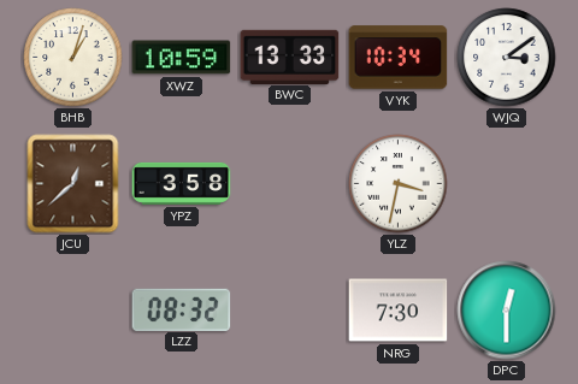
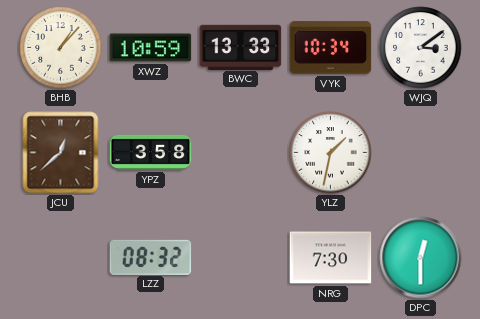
BHB: 1:03 -> 1:07
YLZ: 3:32 -> 1:32
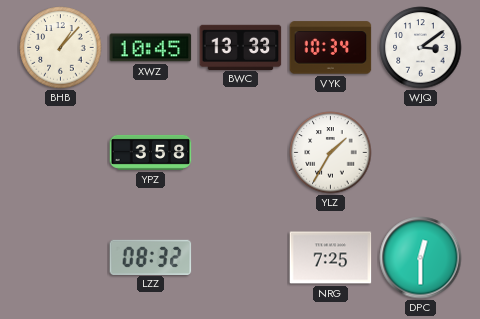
XWZ: 10:59 -> 10:45
JCU: 12:38 -> none
YLZ: 1:32 -> 1:35
NRG: 7:30 -> 7:25
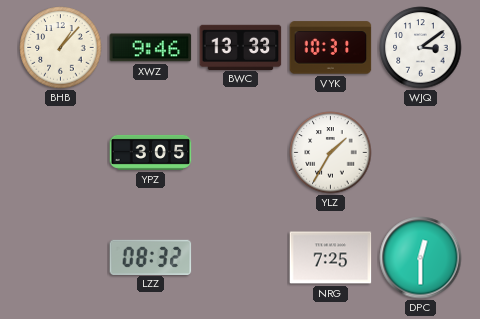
XWZ: 10:45 -> 9:46
VYK: 10:34 -> 10:31
YPZ: 3:58 -> 3:05
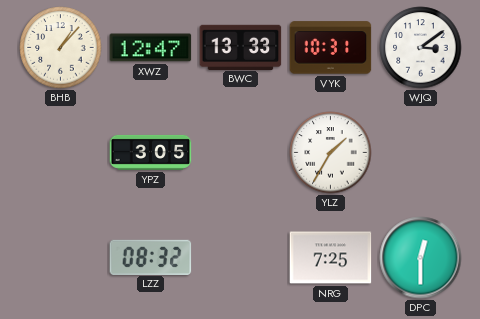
XWZ: 9:46 -> 12:47
